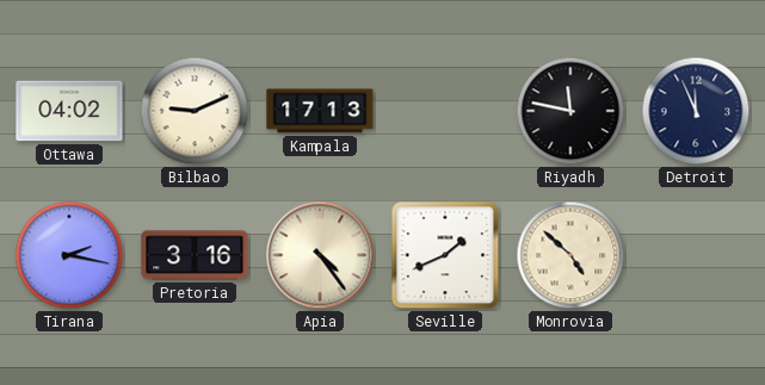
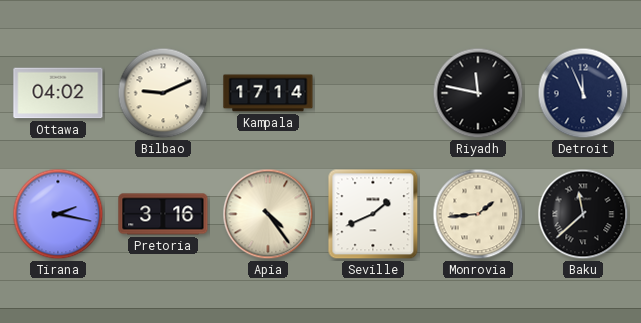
Kampala: 17:13 -> 17:14
Monrovia: 4:52 -> 1:44
Baku: none -> 11:38
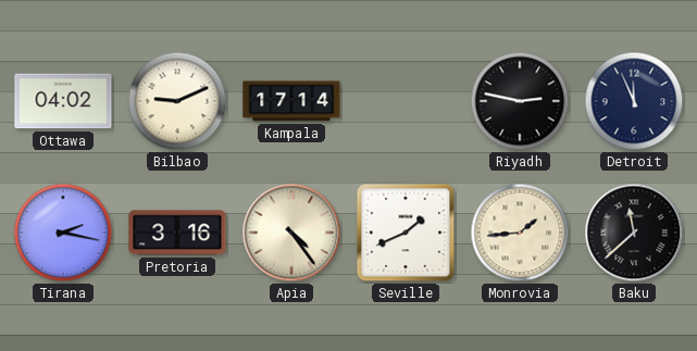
Riyadh: 11:47 -> 2:47
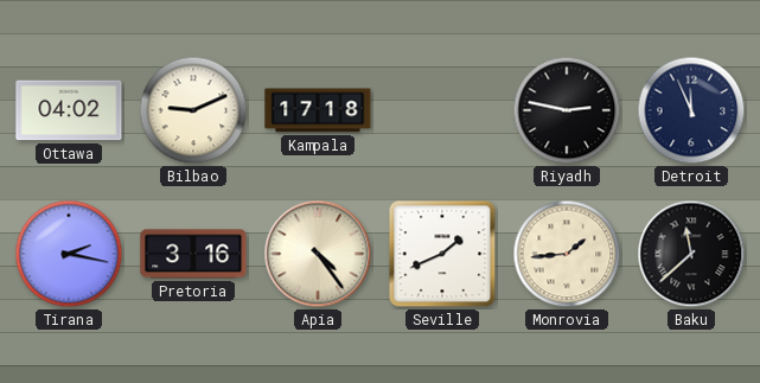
Kampala: 17:14 -> 17:18
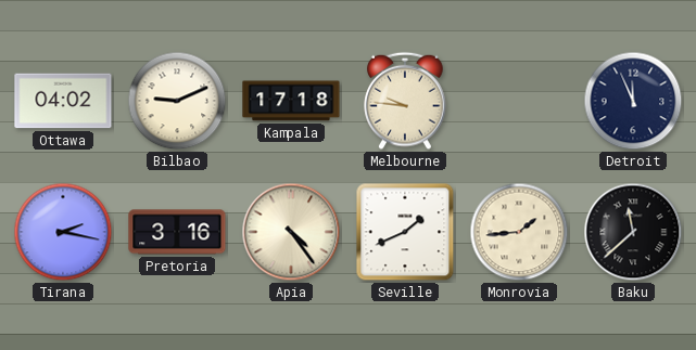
Melbourne: none -> 9:46
Riyadh: 2:47 -> none
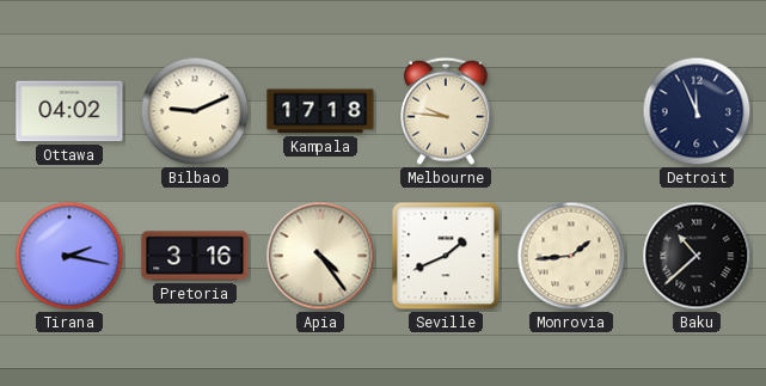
Baku: 11:38 -> 10:38
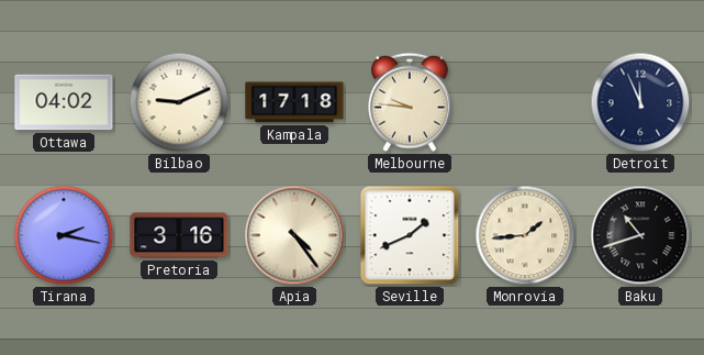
Baku: 10:38 -> 10:42
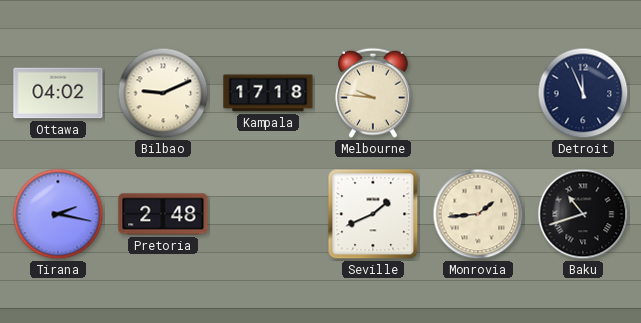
Pretoria: 3:16 -> 2:48
Apia: 4:24 -> none
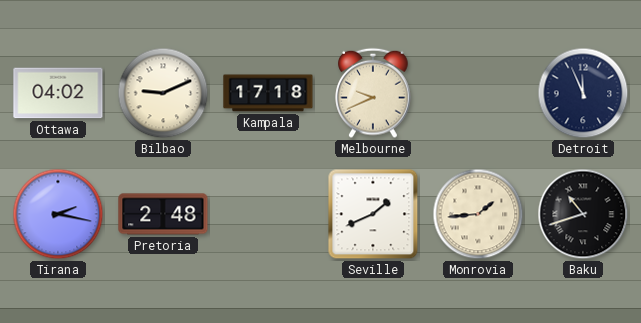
Melbourne: 9:46 -> 9:41
